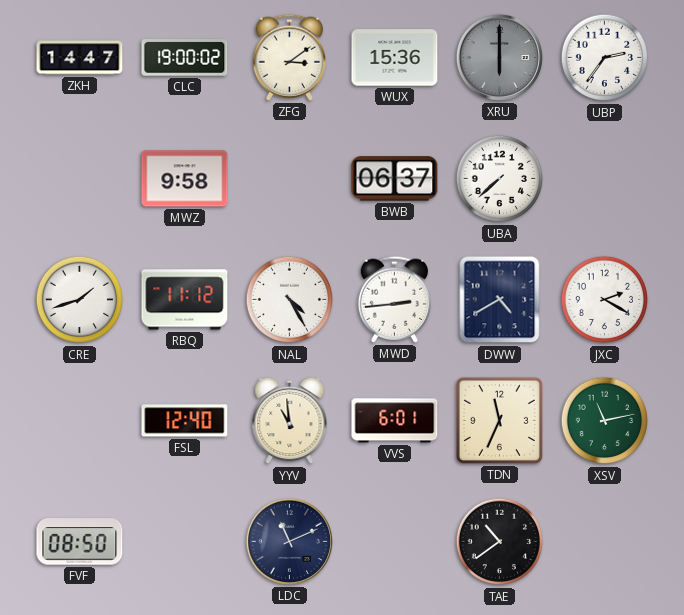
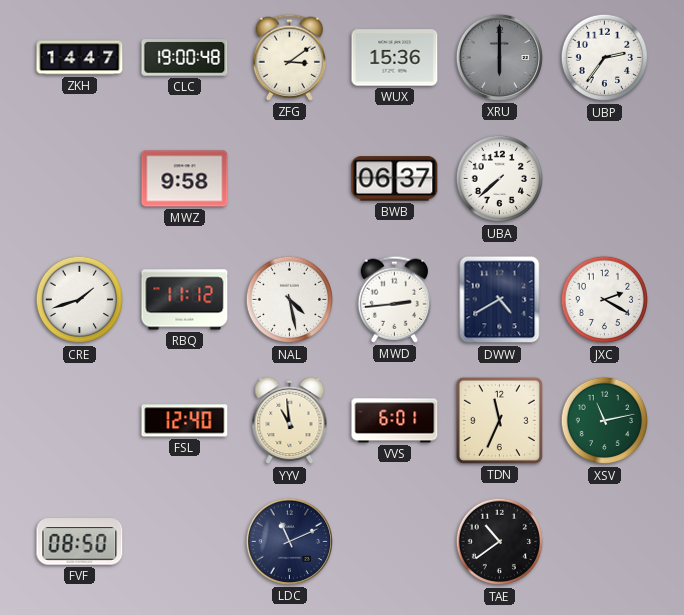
CLC: 19:00:02 -> 19:00:48
NAL: 4:25 -> 4:28
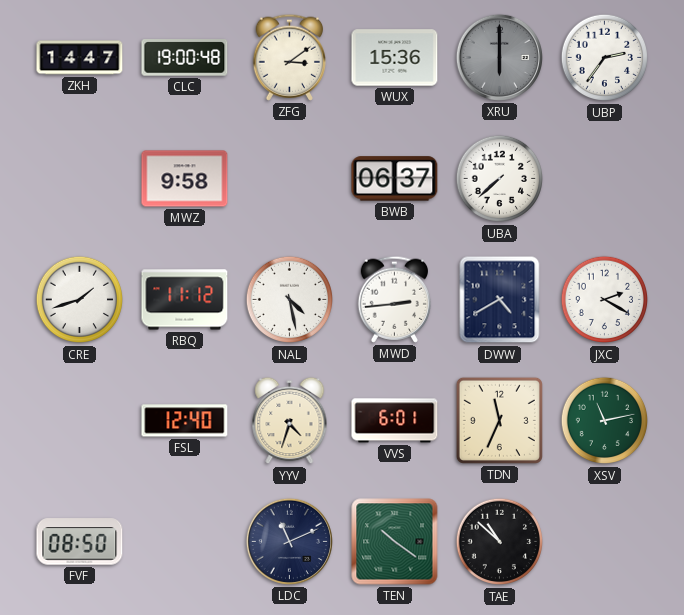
YYV: 10:59 -> 4:33
TEN: none -> 10:21
TAE: 10:39 -> 10:52
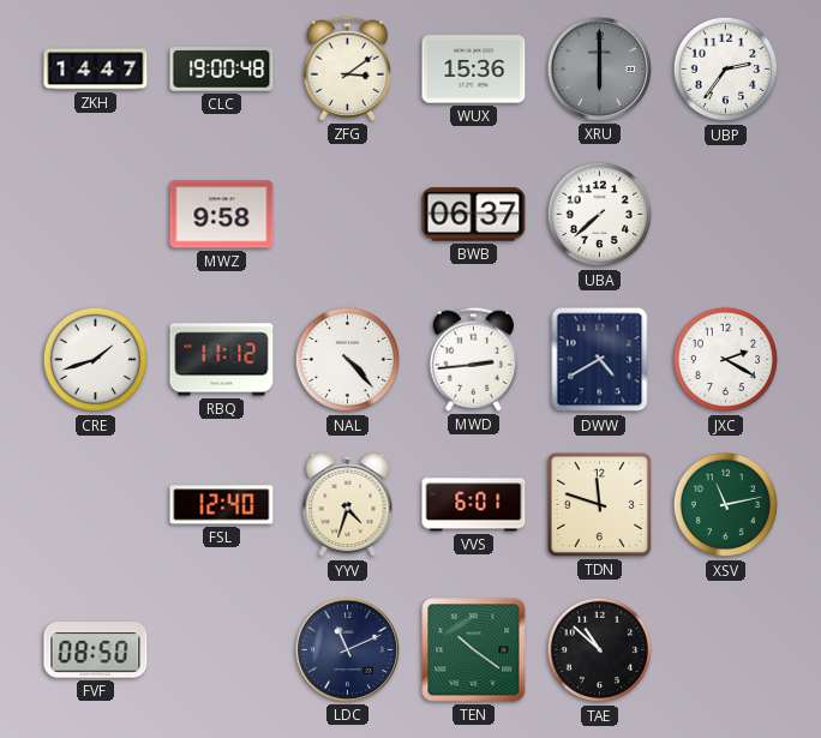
NAL: 4:28 -> 4:23
TDN: 11:34 -> 11:48
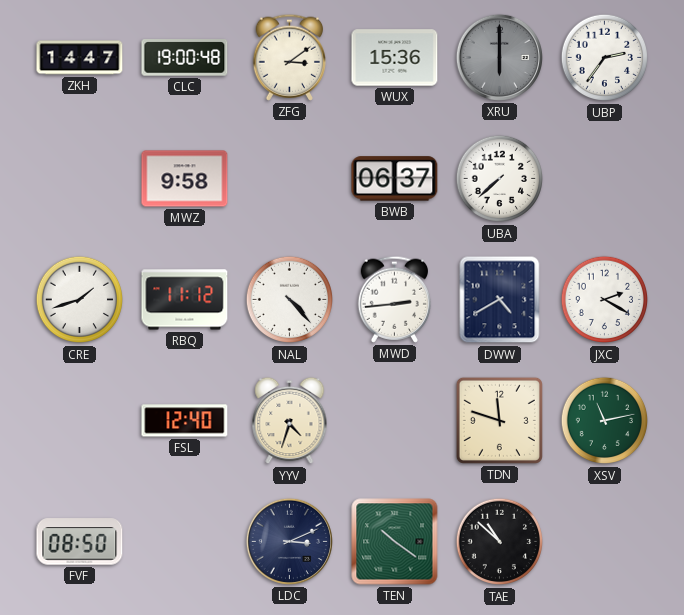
VVS: 6:01 -> none
LDC: 11:11 -> 3:11
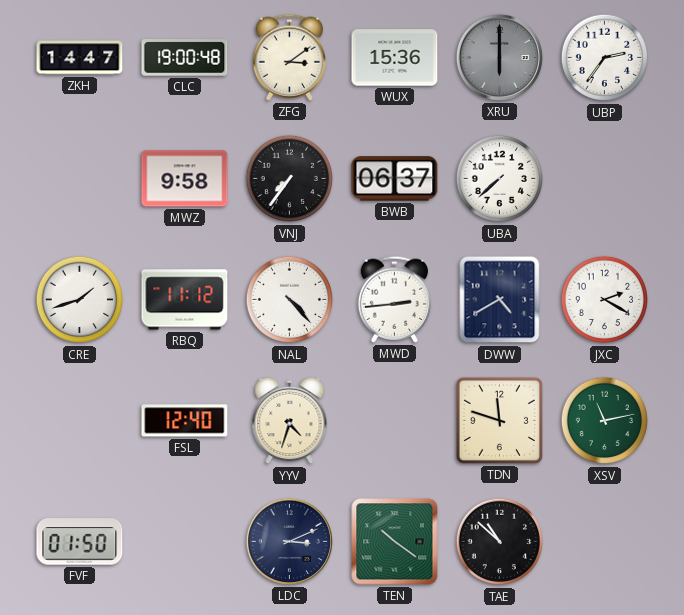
VNJ: none -> 7:36
FVF: 08:50 -> 01:50
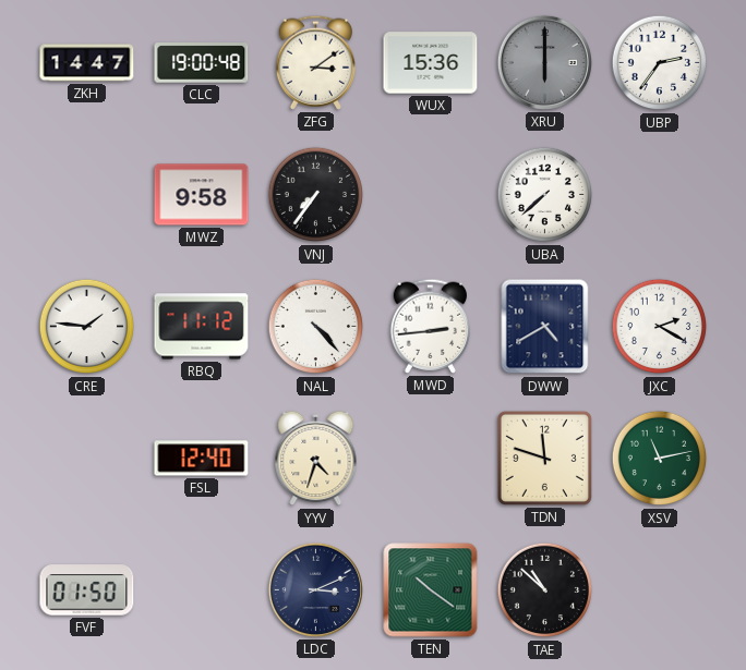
BWB: 06:37 -> none
CRE: 1:42 -> 1:46
